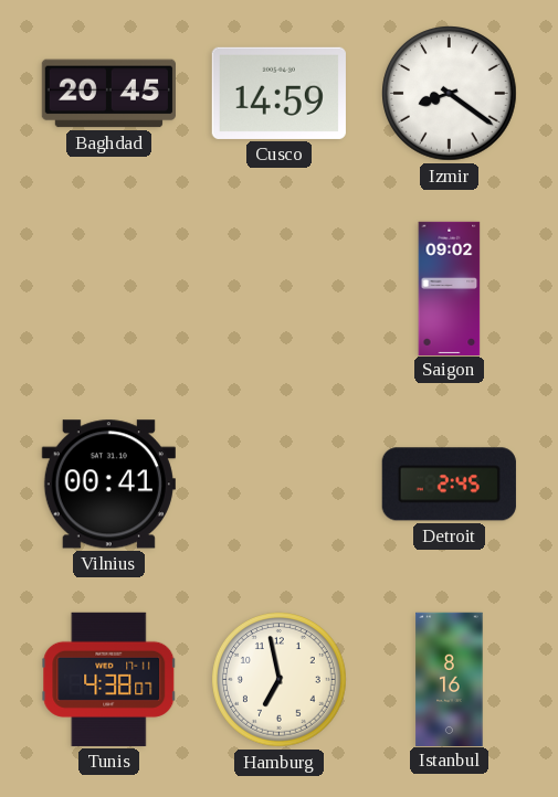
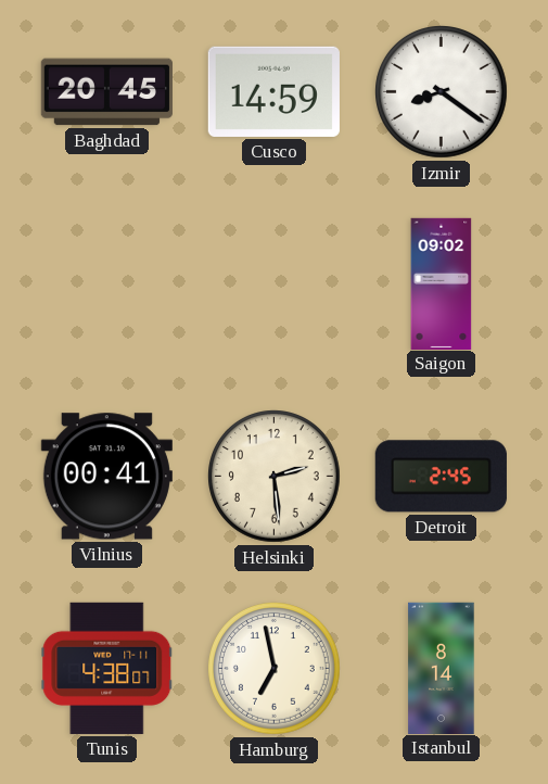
Helsinki: none -> 2:29
Istanbul: 8:16 -> 8:14
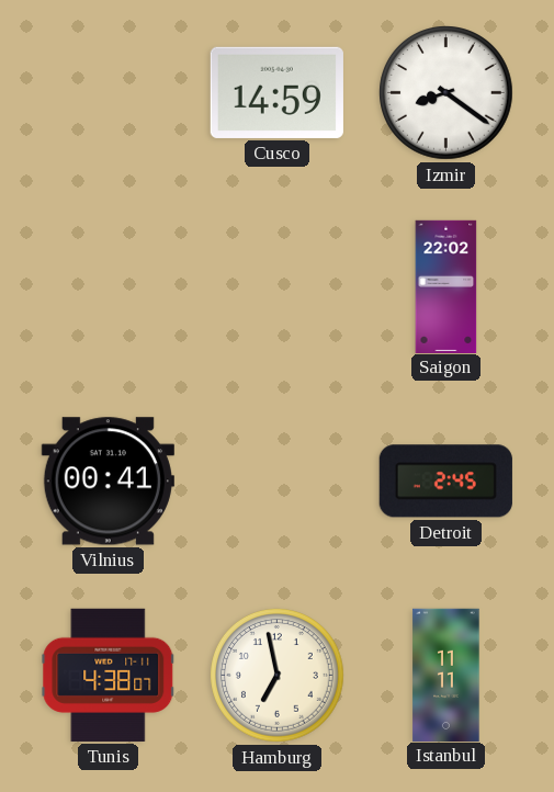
Baghdad: 20:45 -> none
Saigon: 09:02 -> 22:02
Helsinki: 2:29 -> none
Istanbul: 8:14 -> 11:11
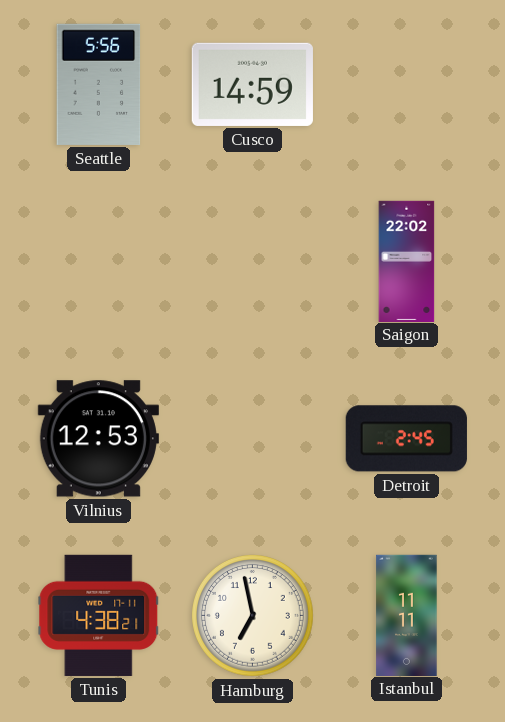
Seattle: none -> 5:56
Izmir: 8:21 -> none
Vilnius: 00:41 -> 12:53
Tunis: 4:38:07 -> 4:38:21
